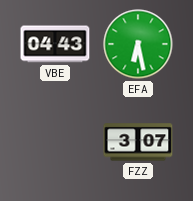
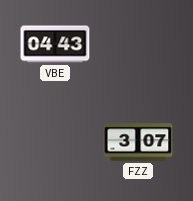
EFA: 6:28 -> none
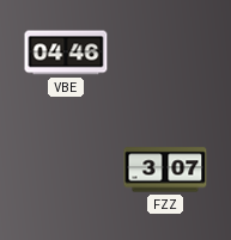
VBE: 04:43 -> 04:46
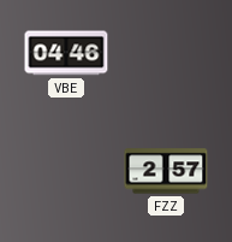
FZZ: 3:07 -> 2:57
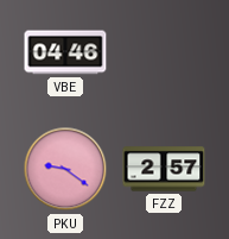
PKU: none -> 9:21
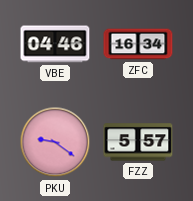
ZFC: none -> 16:34
FZZ: 2:57 -> 5:57
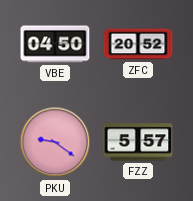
VBE: 04:46 -> 04:50
ZFC: 16:34 -> 20:52
